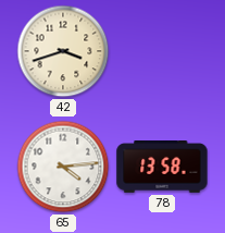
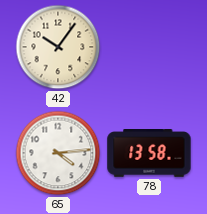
42: 3:42 -> 10:06
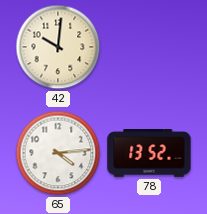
42: 10:06 -> 10:01
78: 13:58 -> 13:52
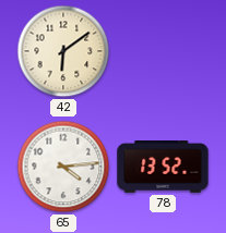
42: 10:01 -> 6:09
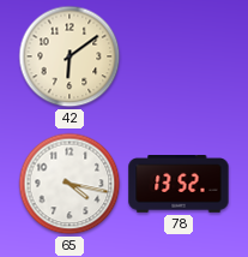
65: 4:14 -> 4:17
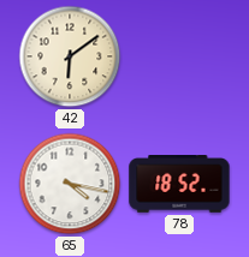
78: 13:52 -> 18:52
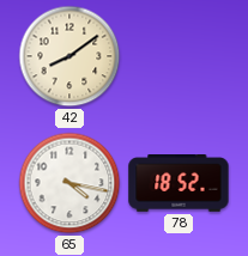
42: 6:09 -> 8:09
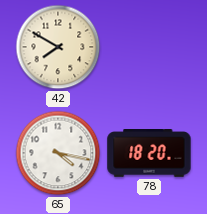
42: 8:09 -> 7:50
78: 18:52 -> 18:20
